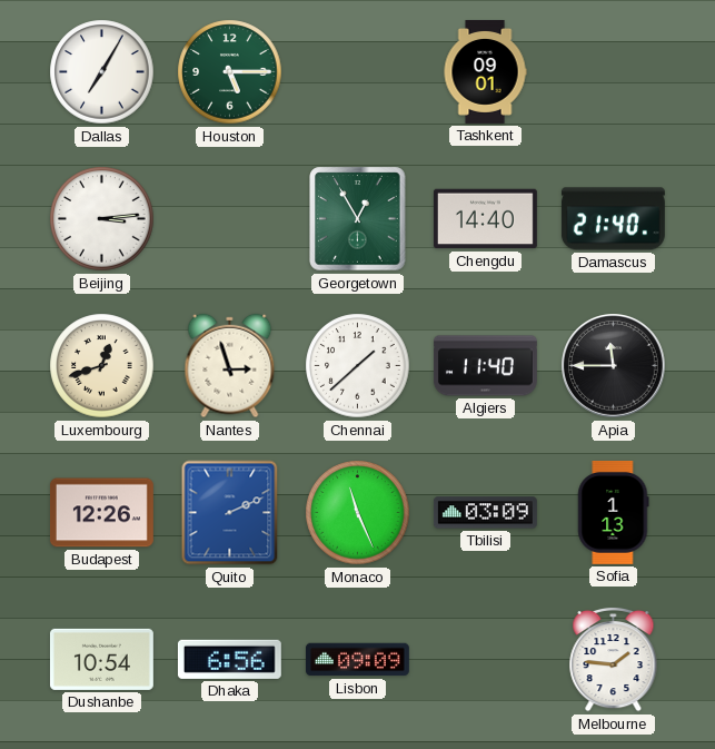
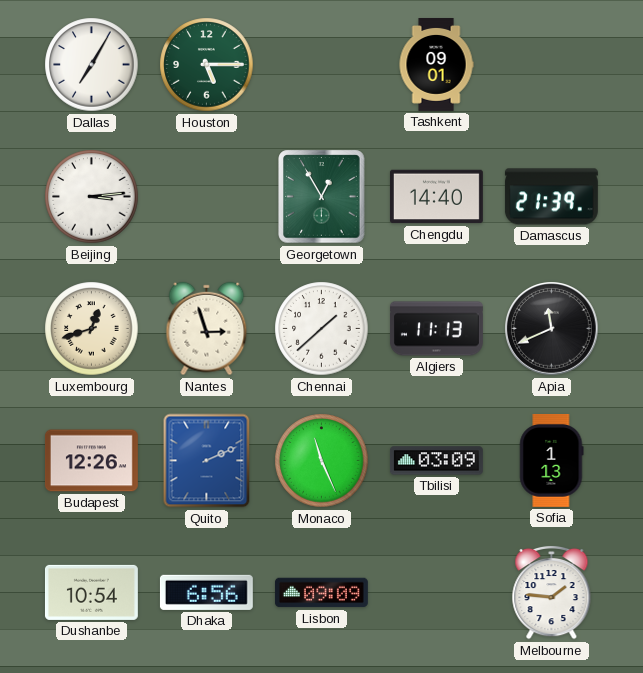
Damascus: 21:40 -> 21:39
Algiers: 11:40 -> 11:13
Apia: 11:45 -> 11:41
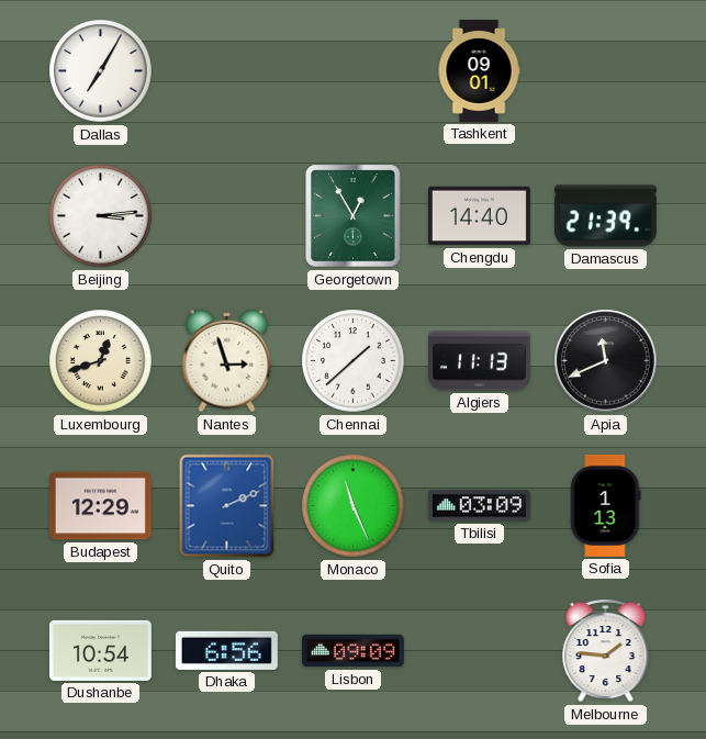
Houston: 5:15 -> none
Budapest: 12:26 -> 12:29
